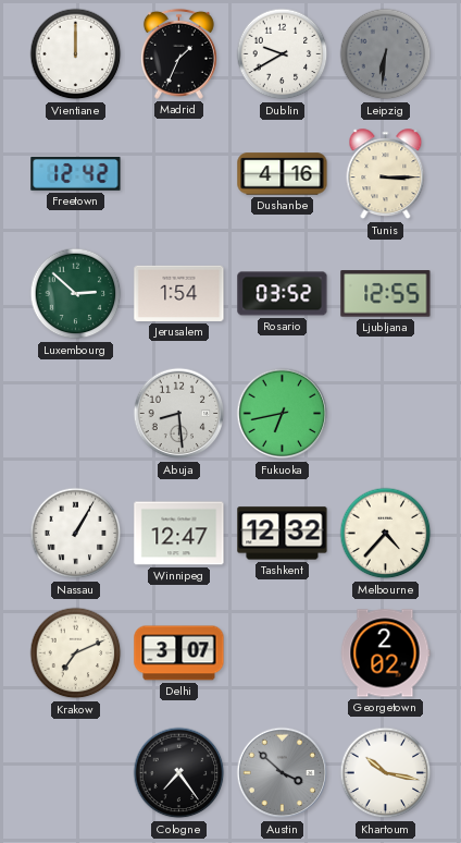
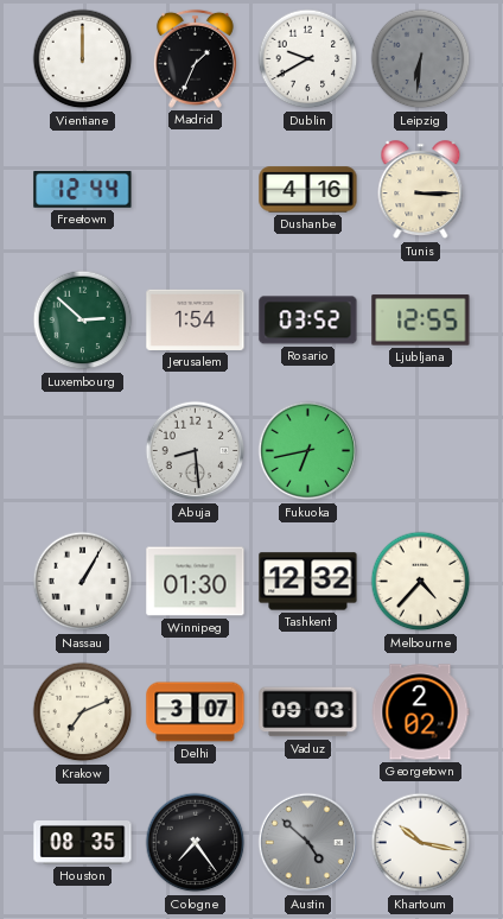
Freetown: 12:42 -> 12:44
Winnipeg: 12:47 -> 01:30
Vaduz: none -> 09:03
Houston: none -> 08:35
Austin: 3:52 -> 4:52
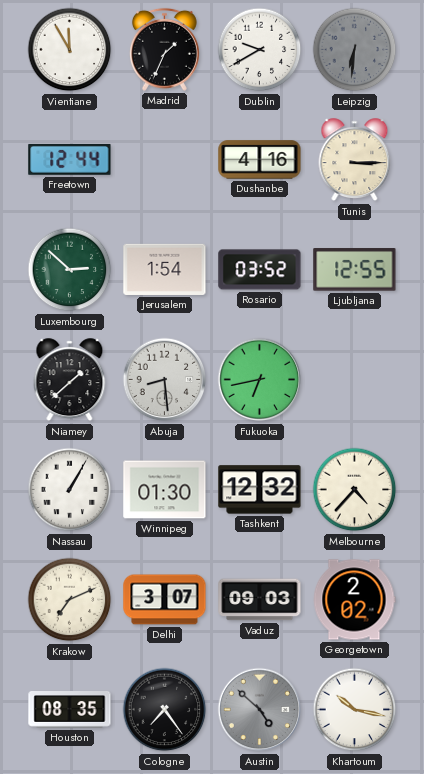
Vientiane: 12:00 -> 11:55
Niamey: none -> 1:38
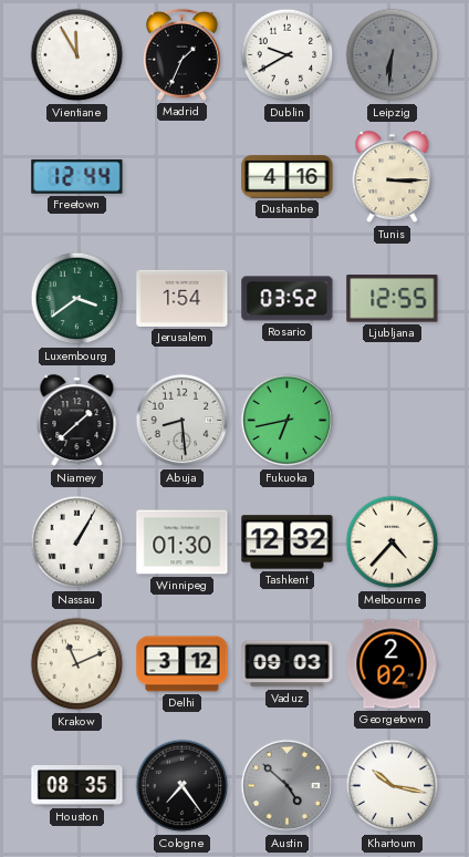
Luxembourg: 2:52 -> 3:39
Krakow: 7:11 -> 11:11
Delhi: 3:07 -> 3:12
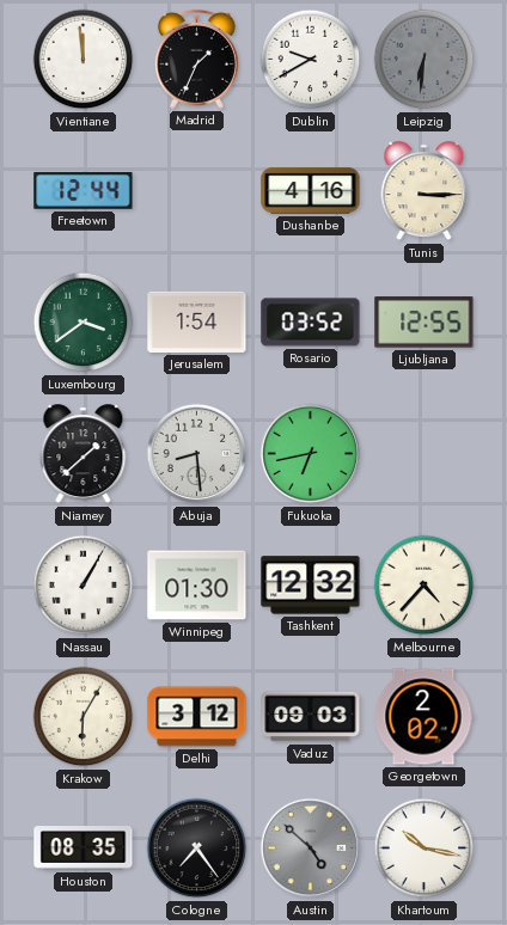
Vientiane: 11:55 -> 11:59
Krakow: 11:11 -> 6:05
